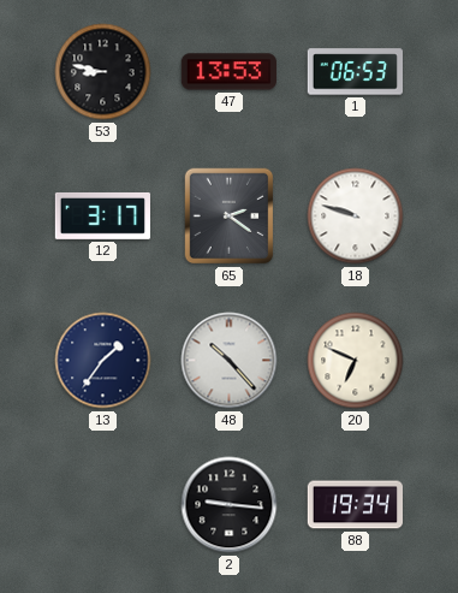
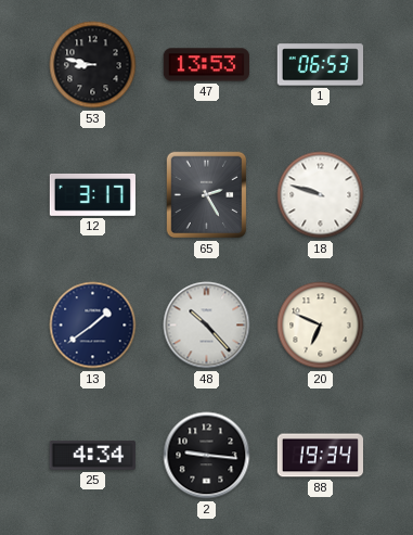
65: 2:21 -> 2:25
13: 1:36 -> 1:39
25: none -> 4:34
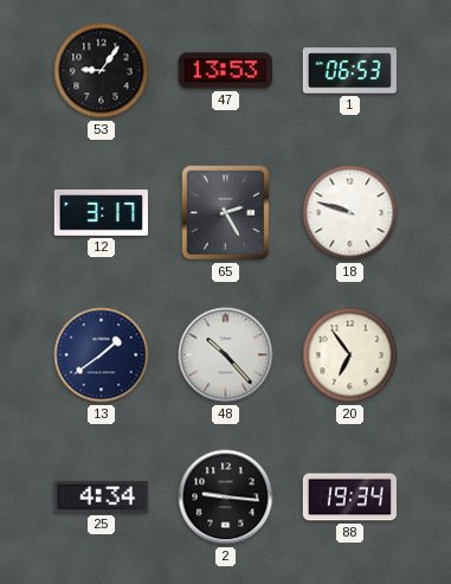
53: 8:47 -> 9:06
20: 6:49 -> 6:54
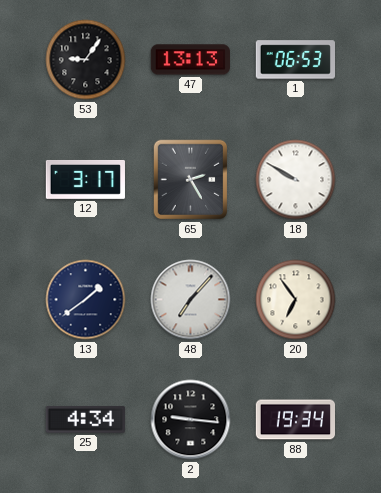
47: 13:53 -> 13:13
18: 9:48 -> 9:50
48: 10:23 -> 7:07
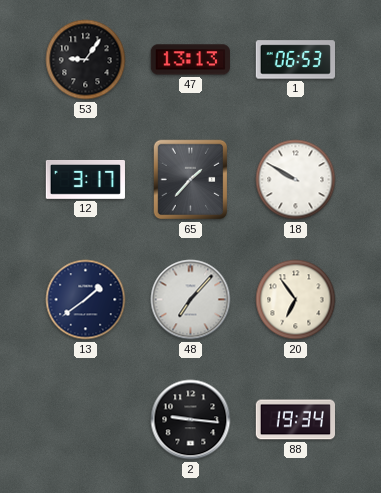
65: 2:25 -> 1:37
25: 4:34 -> none
